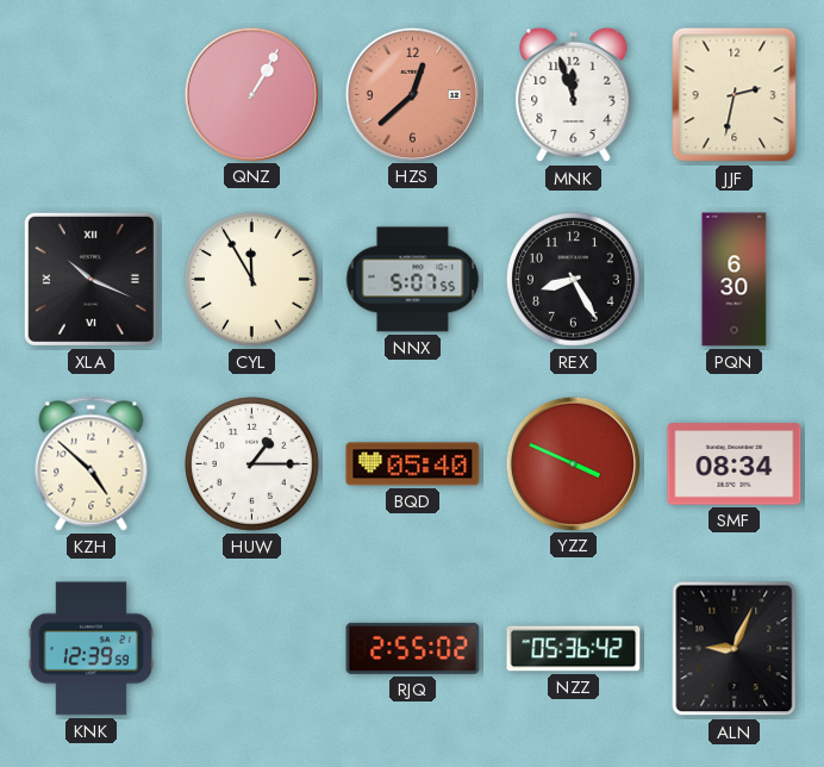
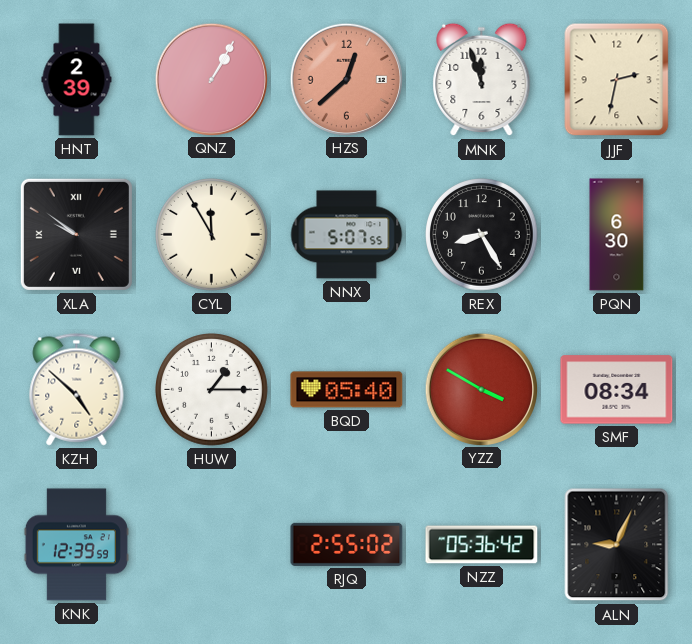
HNT: none -> 2:39
XLA: 10:19 -> 9:51
YZZ: 3:49 -> 3:50
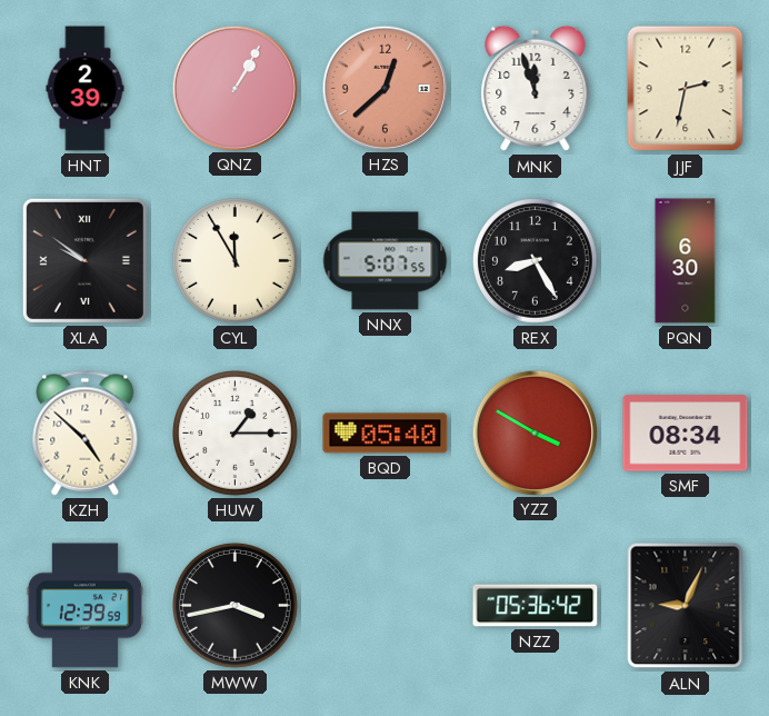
MWW: none -> 3:43
RJQ: 2:55 -> none
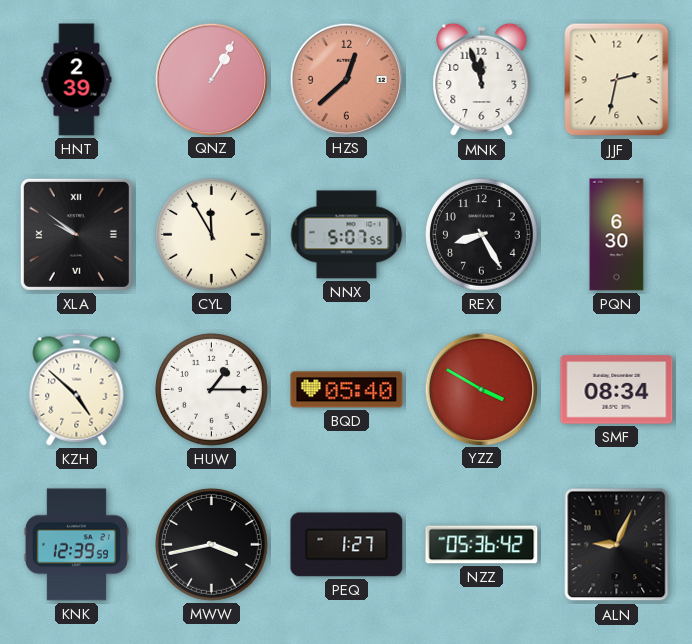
PEQ: none -> 1:27
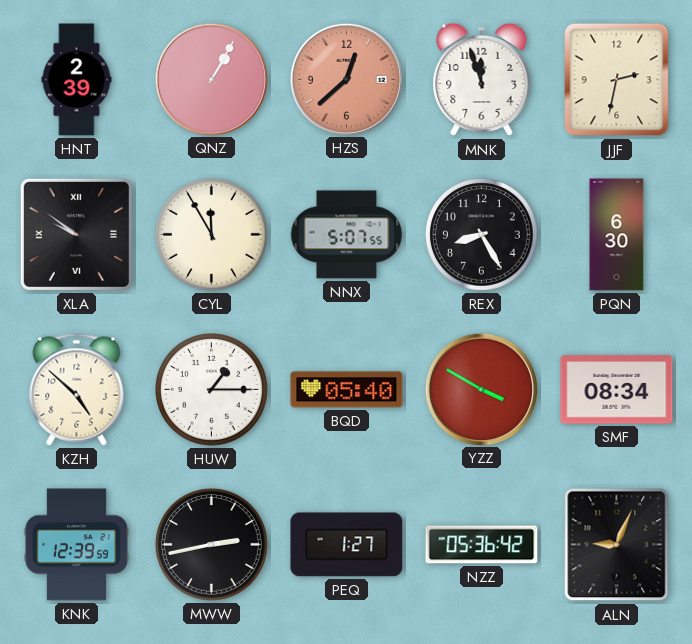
MWW: 3:43 -> 2:43
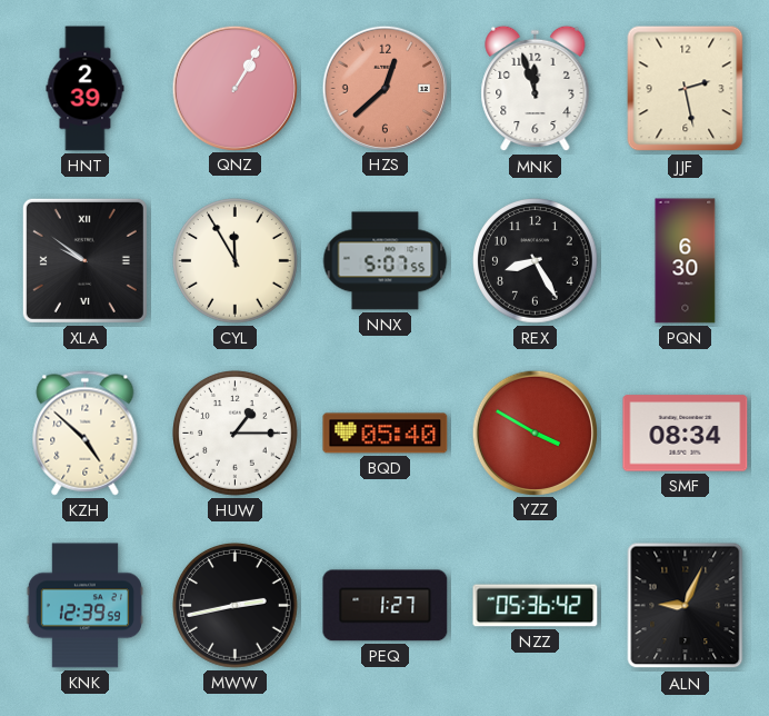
JJF: 2:32 -> 2:28
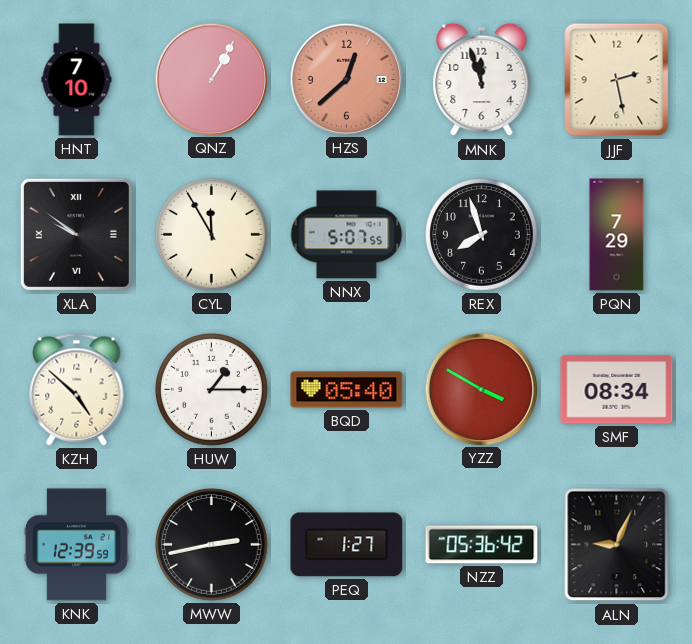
HNT: 2:39 -> 7:10
REX: 8:25 -> 7:57
PQN: 6:30 -> 7:29
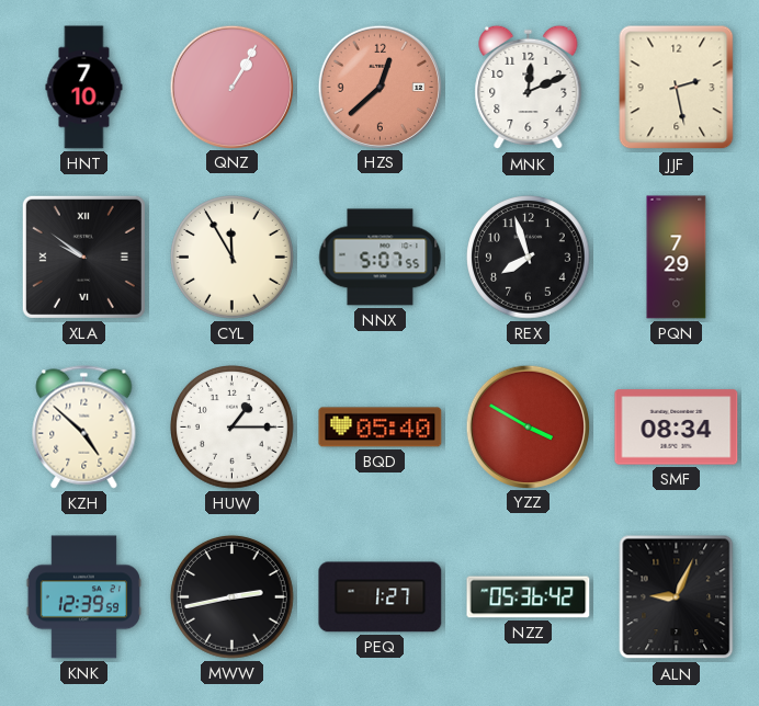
MNK: 11:57 -> 12:11
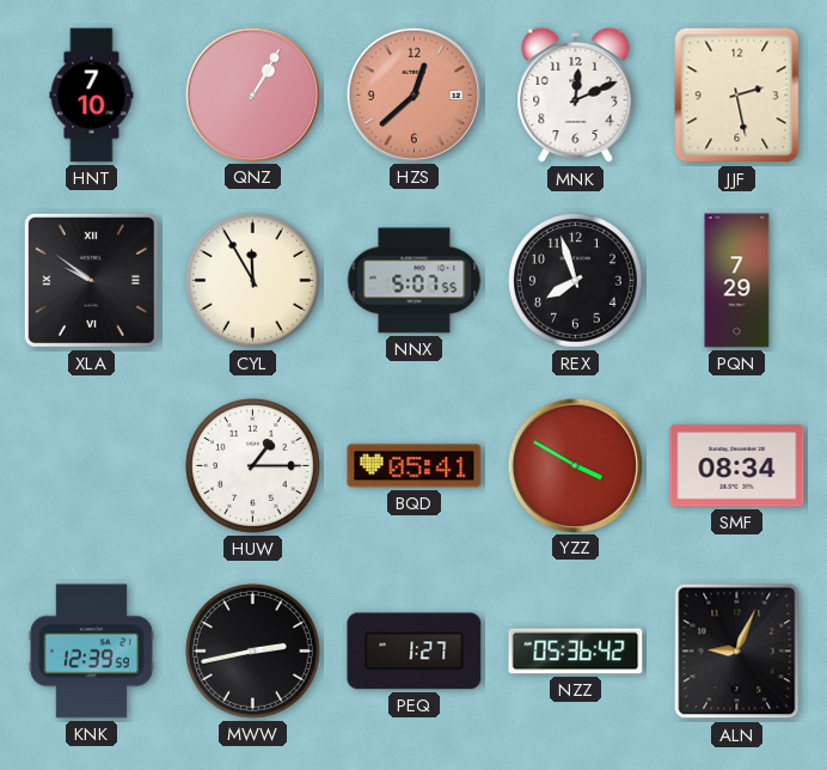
KZH: 4:52 -> none
BQD: 05:40 -> 05:41
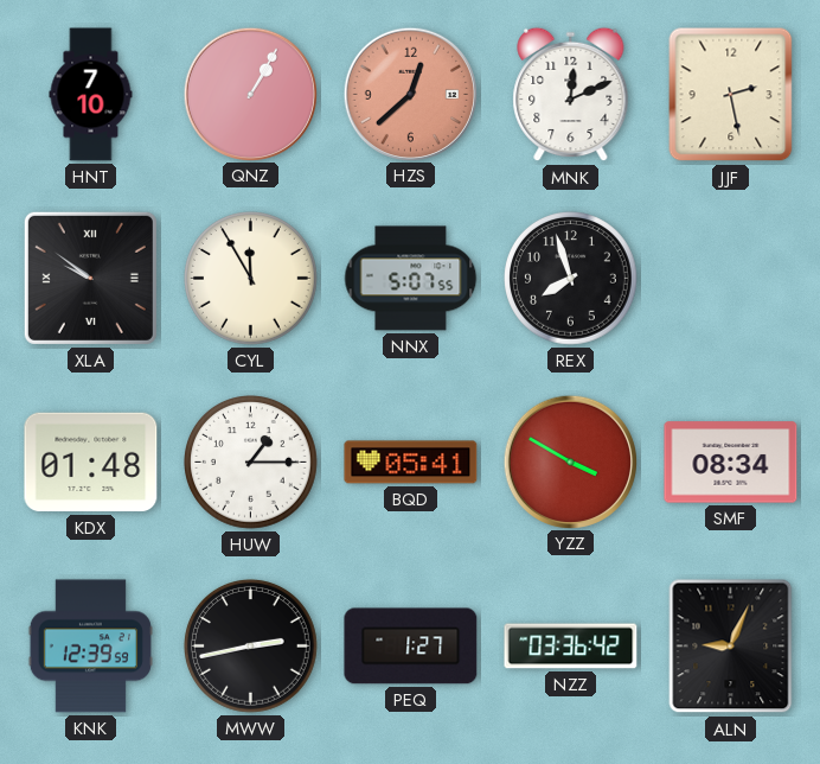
PQN: 7:29 -> none
KDX: none -> 01:48
NZZ: 05:36 -> 03:36
